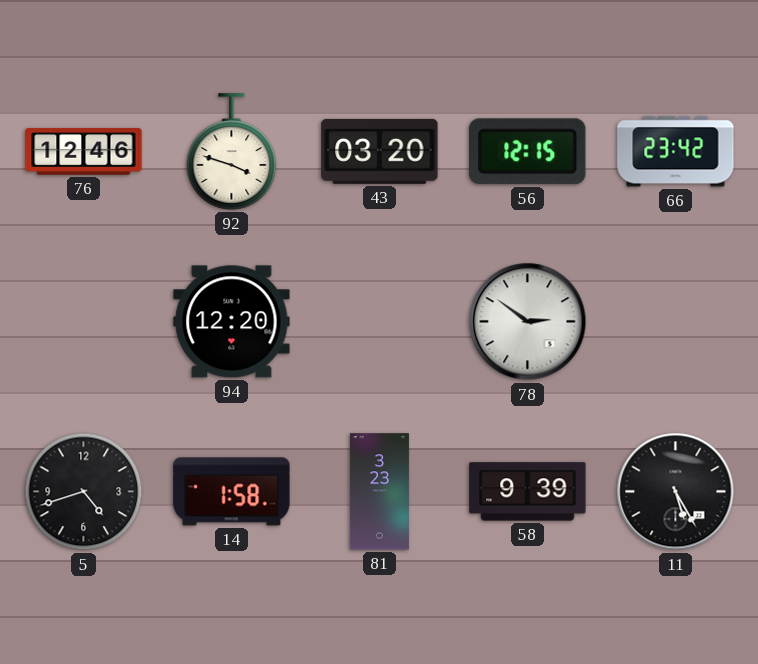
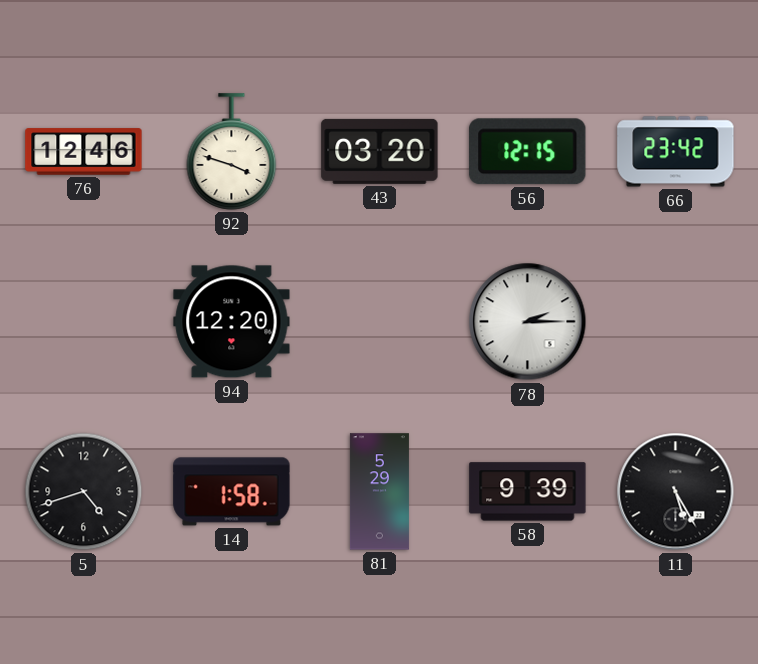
78: 2:51 -> 2:15
81: 3:23 -> 5:29
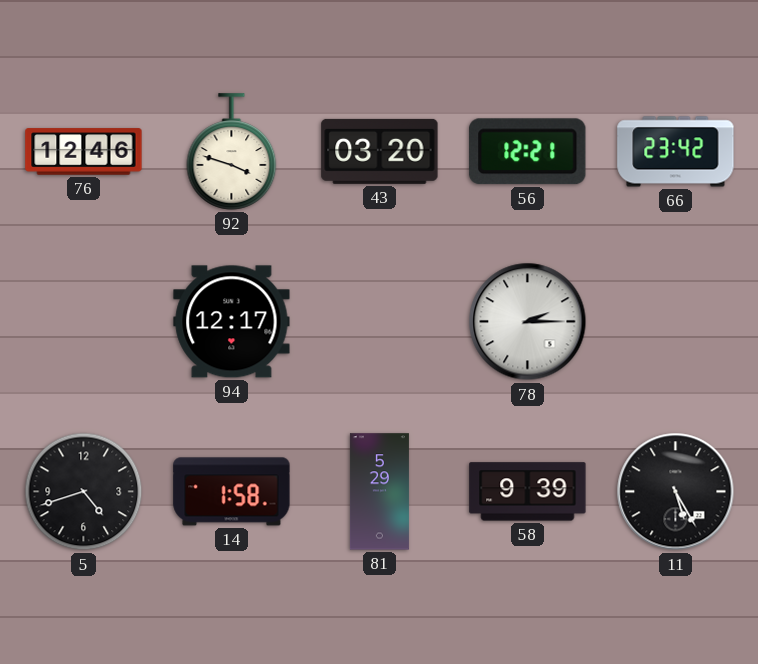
56: 12:15 -> 12:21
94: 12:20 -> 12:17
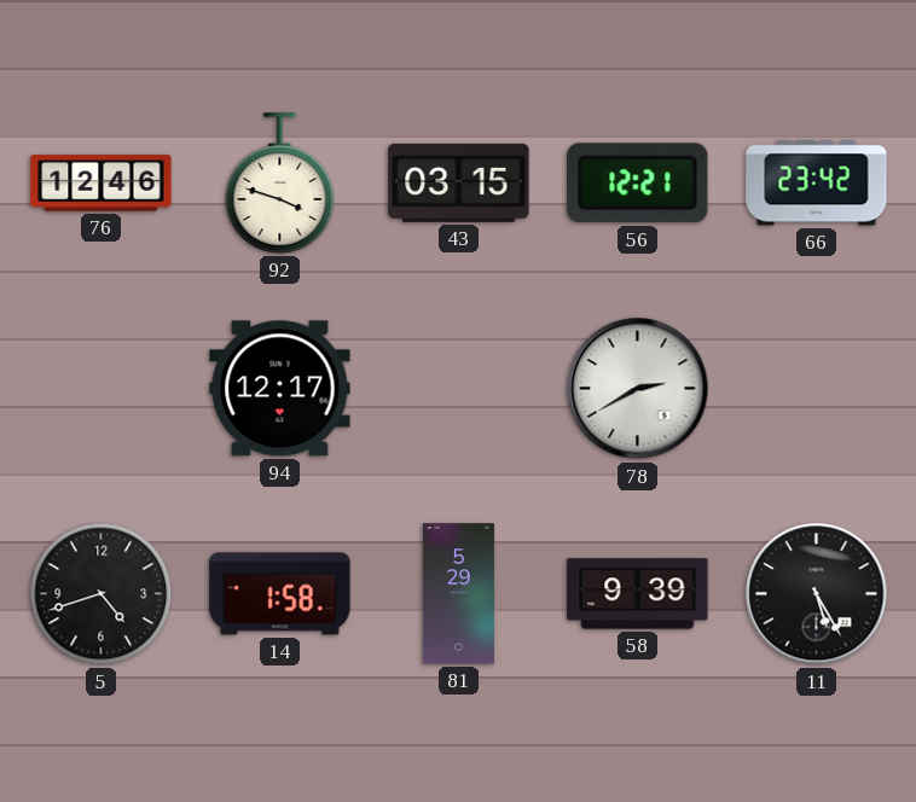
43: 03:20 -> 03:15
78: 2:15 -> 2:40
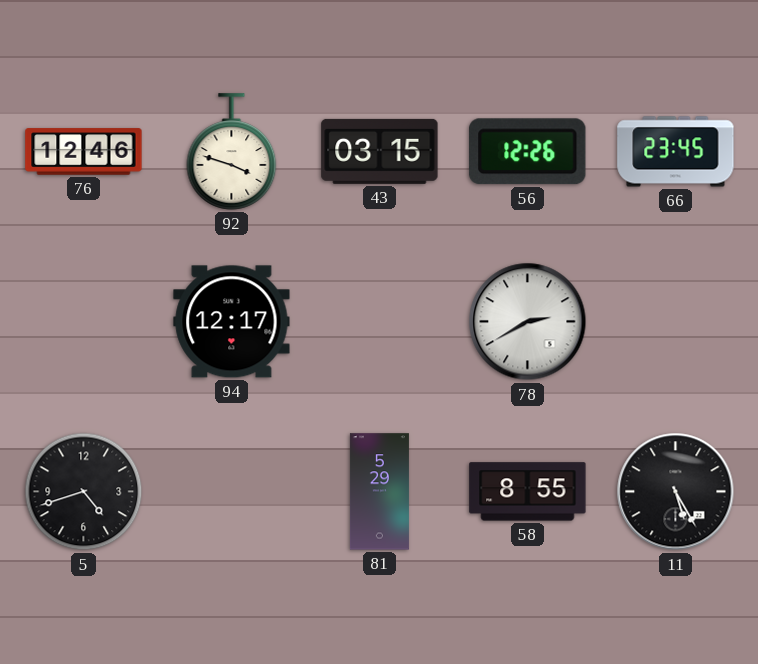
56: 12:21 -> 12:26
66: 23:42 -> 23:45
14: 1:58 -> none
58: 9:39 -> 8:55
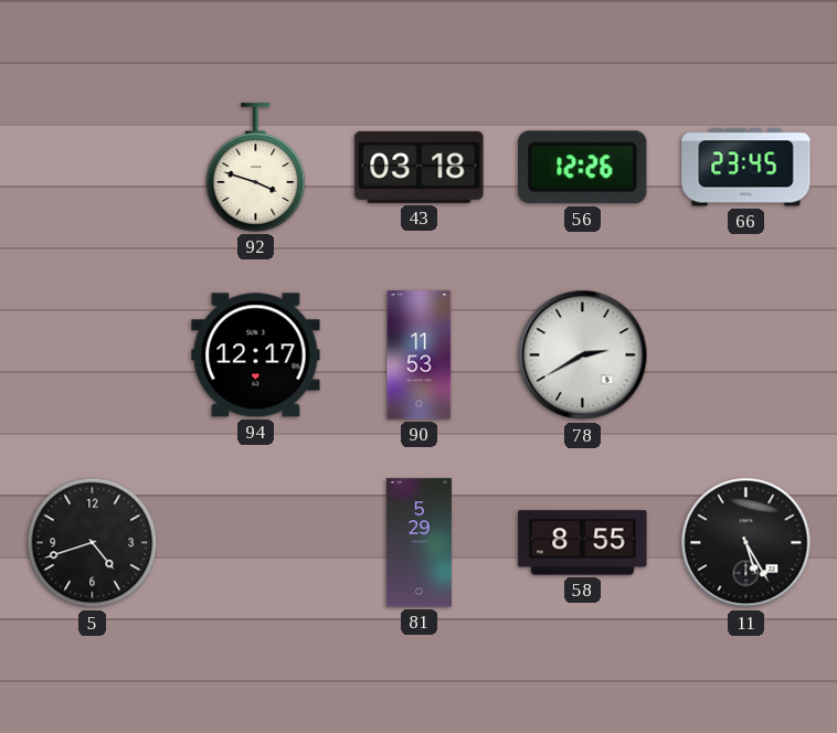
76: 12:46 -> none
43: 03:15 -> 03:18
90: none -> 11:53
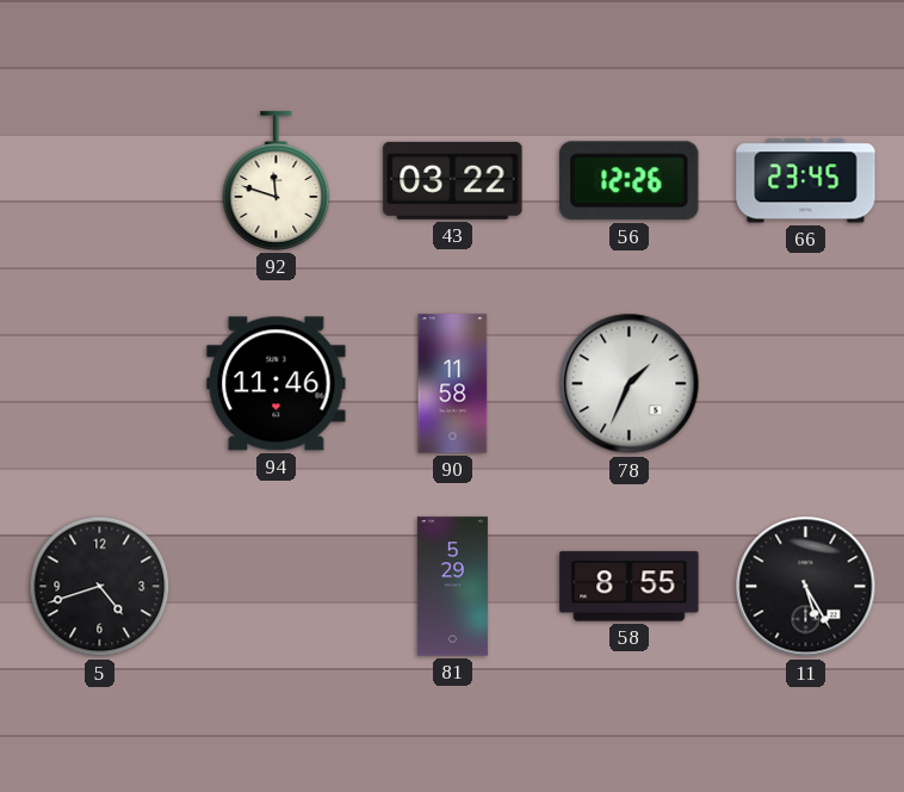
92: 3:48 -> 11:48
43: 03:18 -> 03:22
94: 12:17 -> 11:46
90: 11:53 -> 11:58
78: 2:40 -> 1:34
